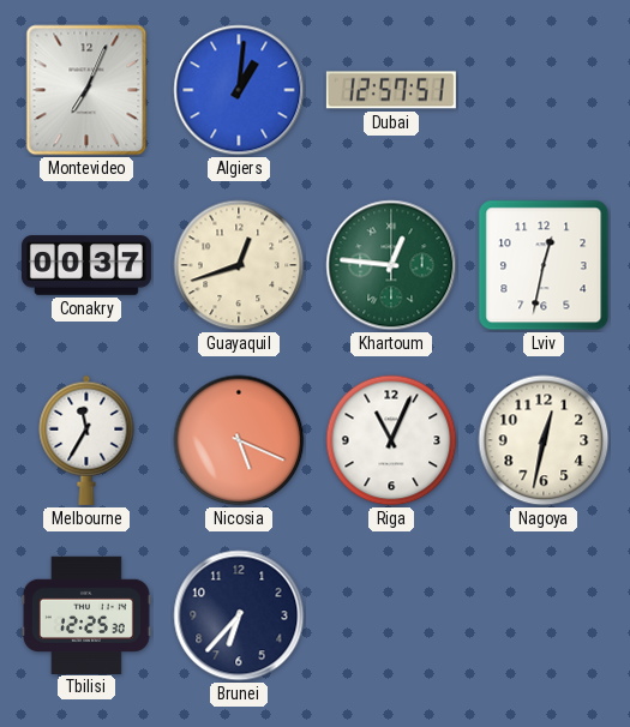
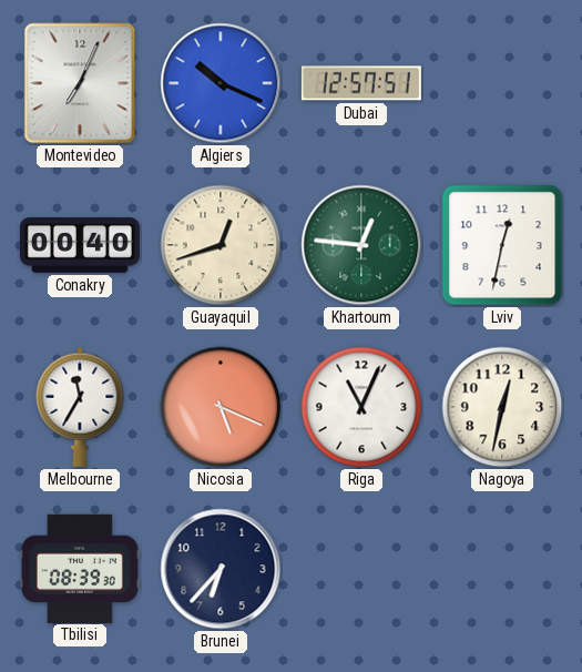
Algiers: 1:01 -> 10:19
Conakry: 00:37 -> 00:40
Tbilisi: 12:25 -> 08:39
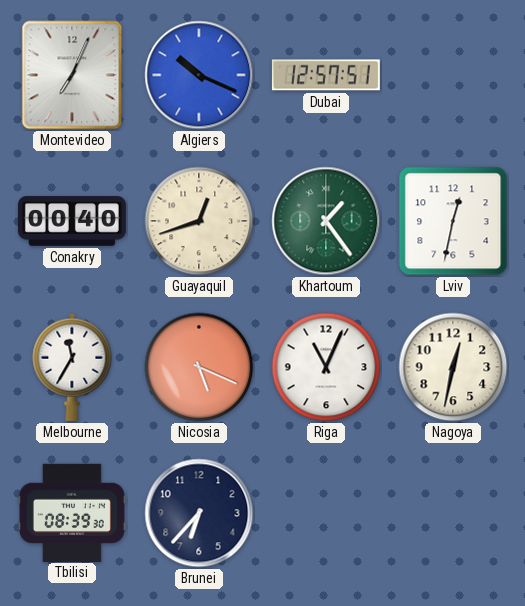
Khartoum: 12:46 -> 1:24
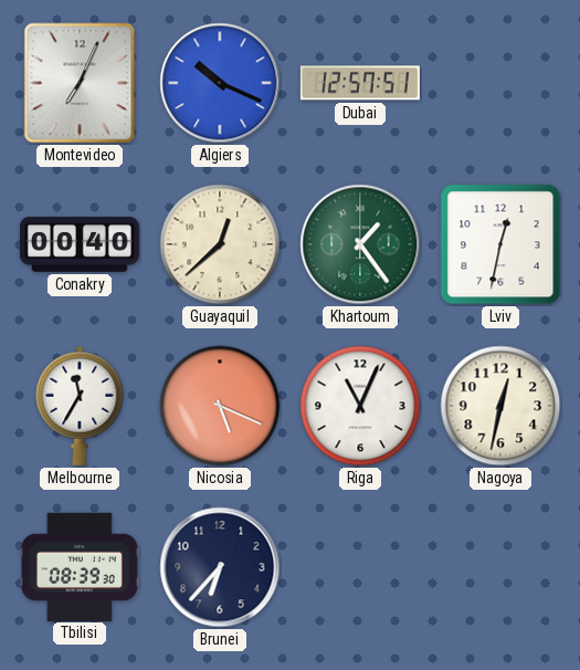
Guayaquil: 12:42 -> 12:38
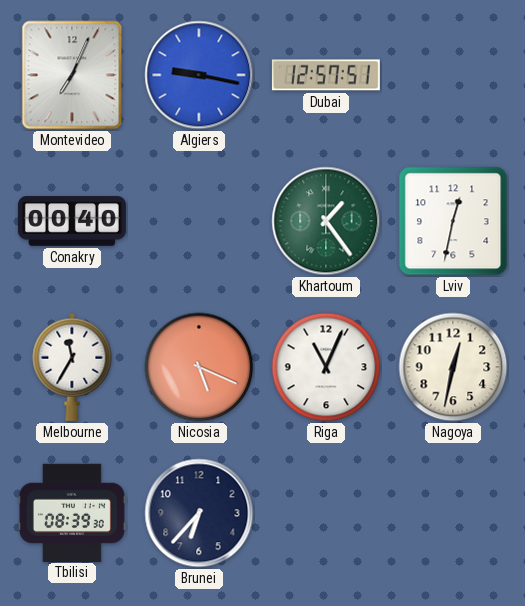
Algiers: 10:19 -> 9:17
Guayaquil: 12:38 -> none
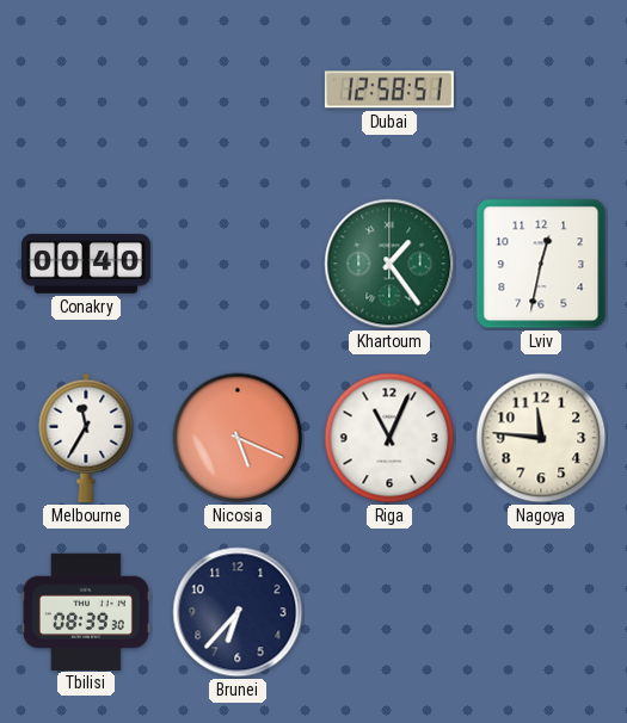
Montevideo: 7:04 -> none
Algiers: 9:17 -> none
Dubai: 12:57 -> 12:58
Nagoya: 12:32 -> 11:46
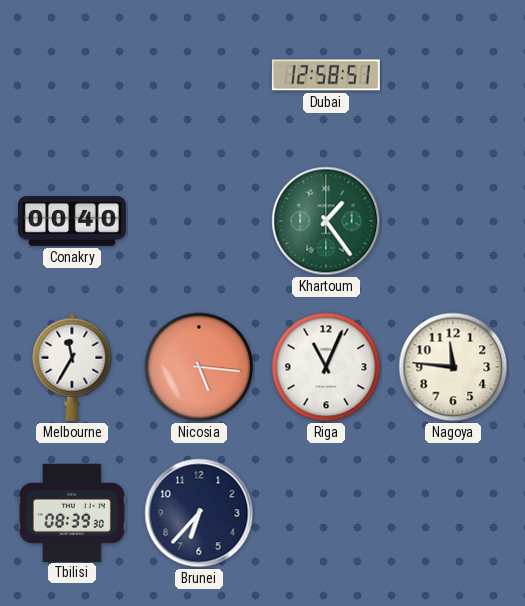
Lviv: 12:32 -> none
Nicosia: 5:19 -> 5:16
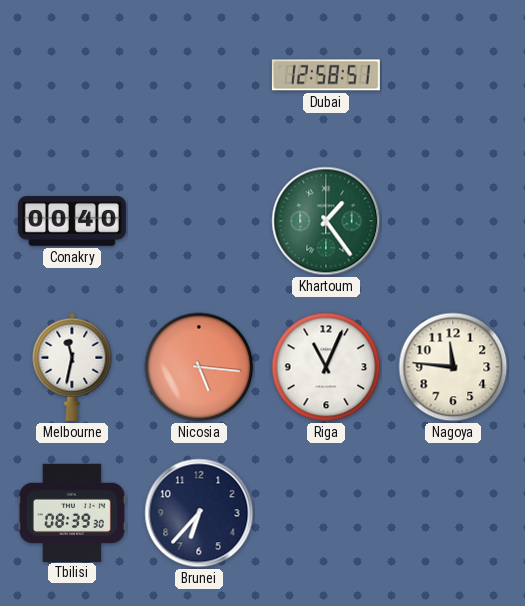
Melbourne: 11:35 -> 11:32
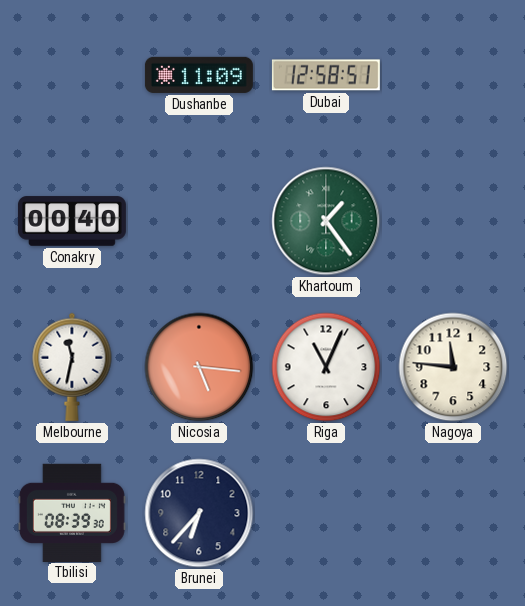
Dushanbe: none -> 11:09
